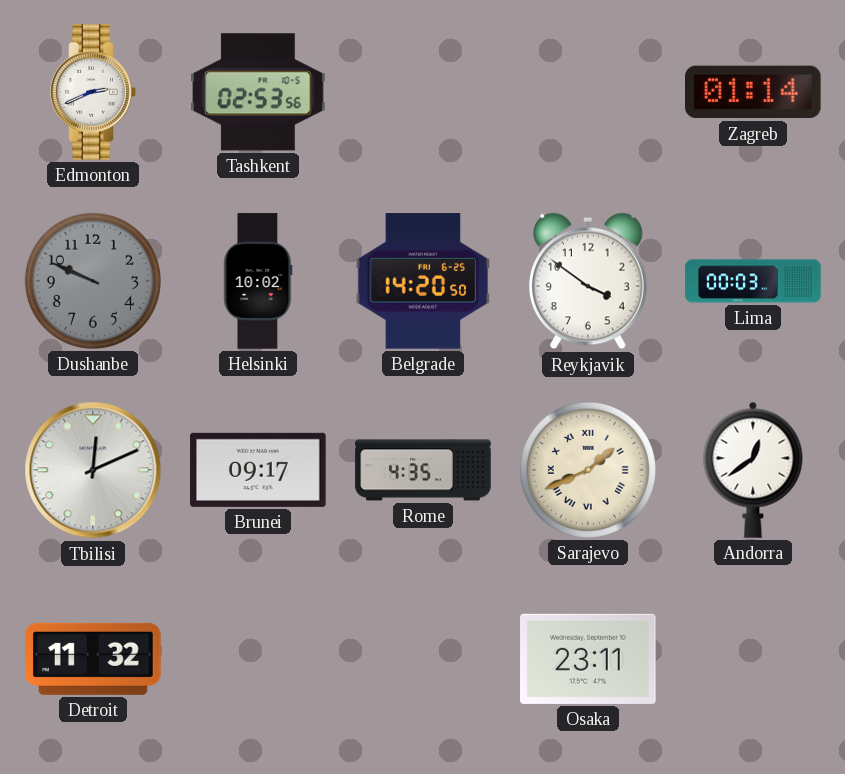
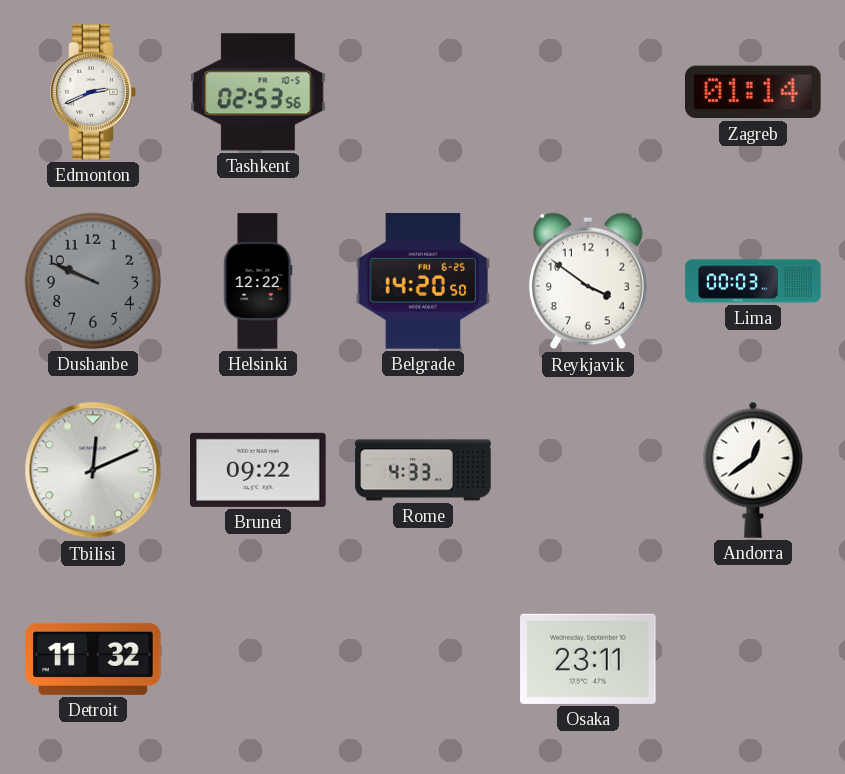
Helsinki: 10:02 -> 12:22
Brunei: 09:17 -> 09:22
Rome: 4:35 -> 4:33
Sarajevo: 1:41 -> none
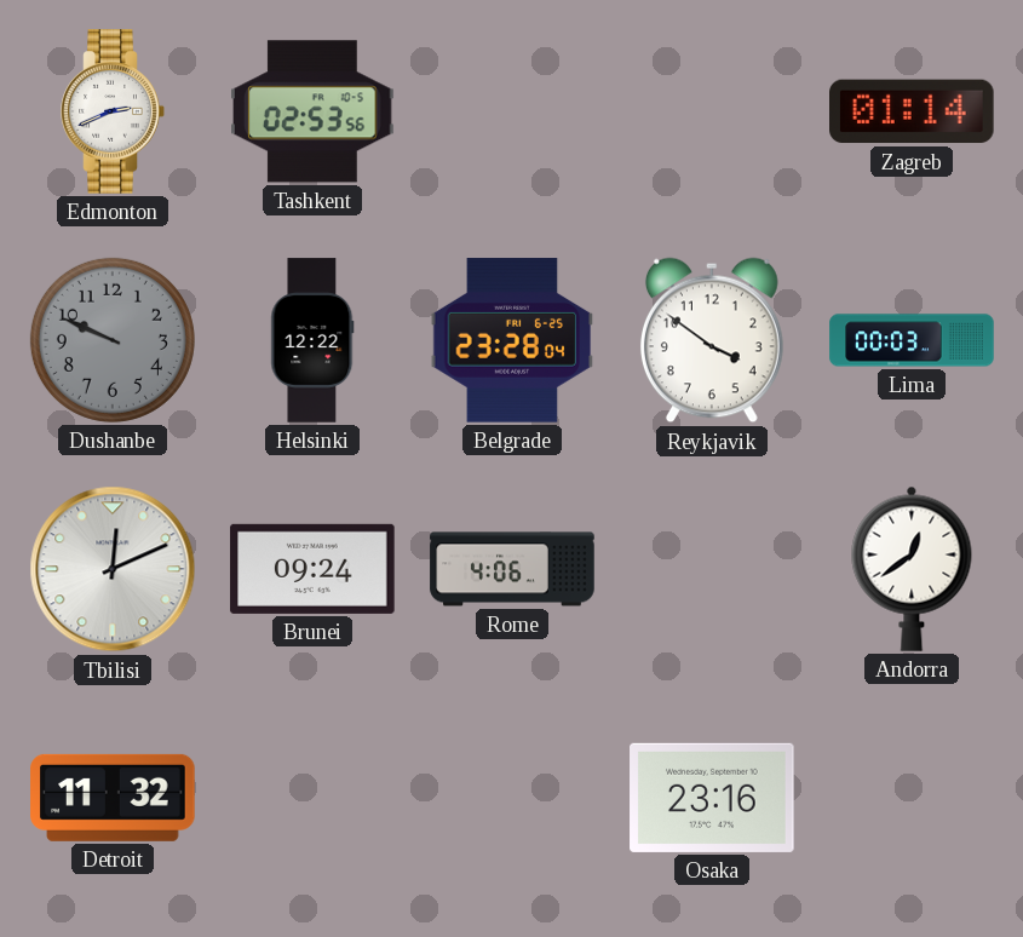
Belgrade: 14:20 -> 23:28
Brunei: 09:22 -> 09:24
Rome: 4:33 -> 4:06
Osaka: 23:11 -> 23:16
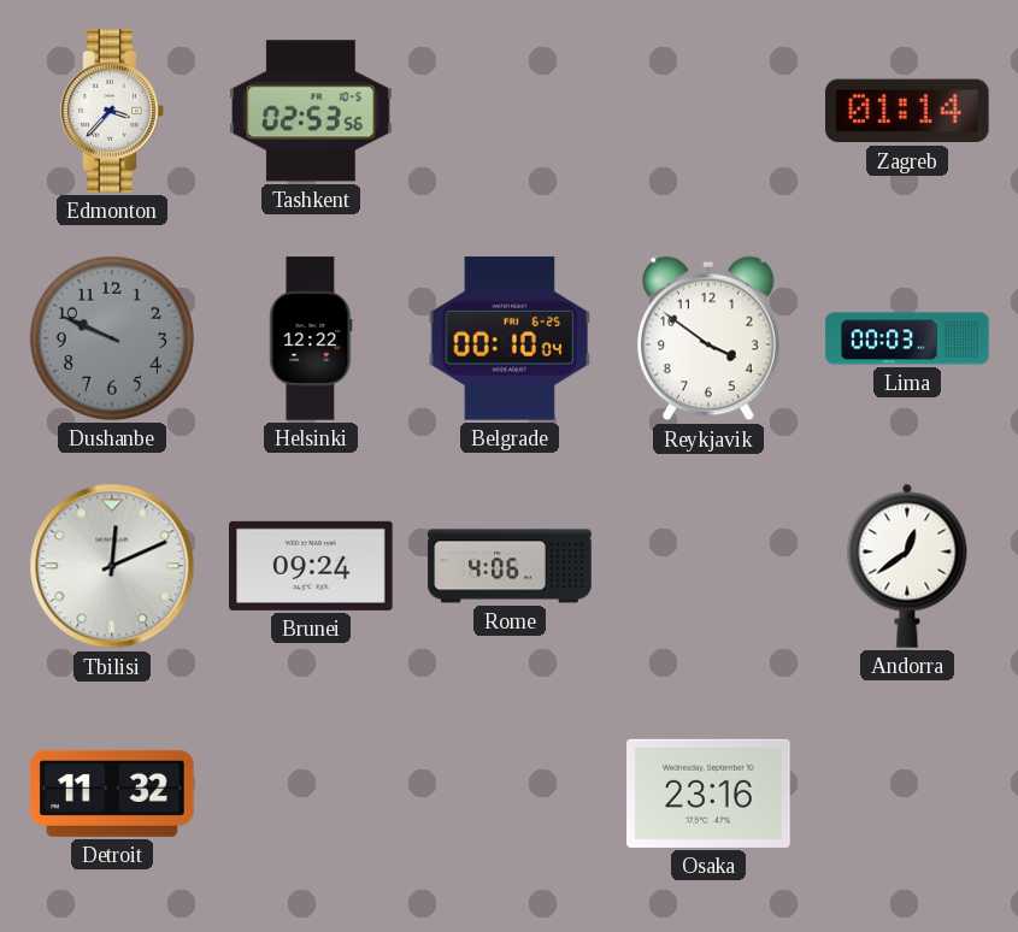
Edmonton: 2:41 -> 3:37
Belgrade: 23:28 -> 00:10
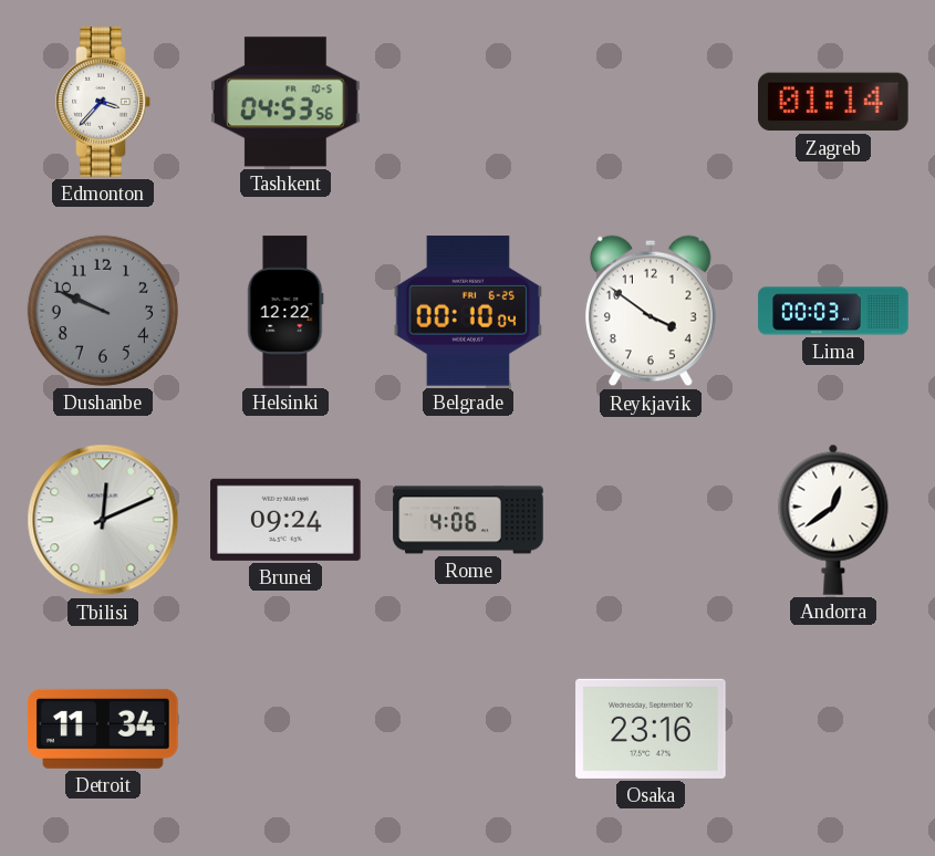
Tashkent: 02:53 -> 04:53
Detroit: 11:32 -> 11:34
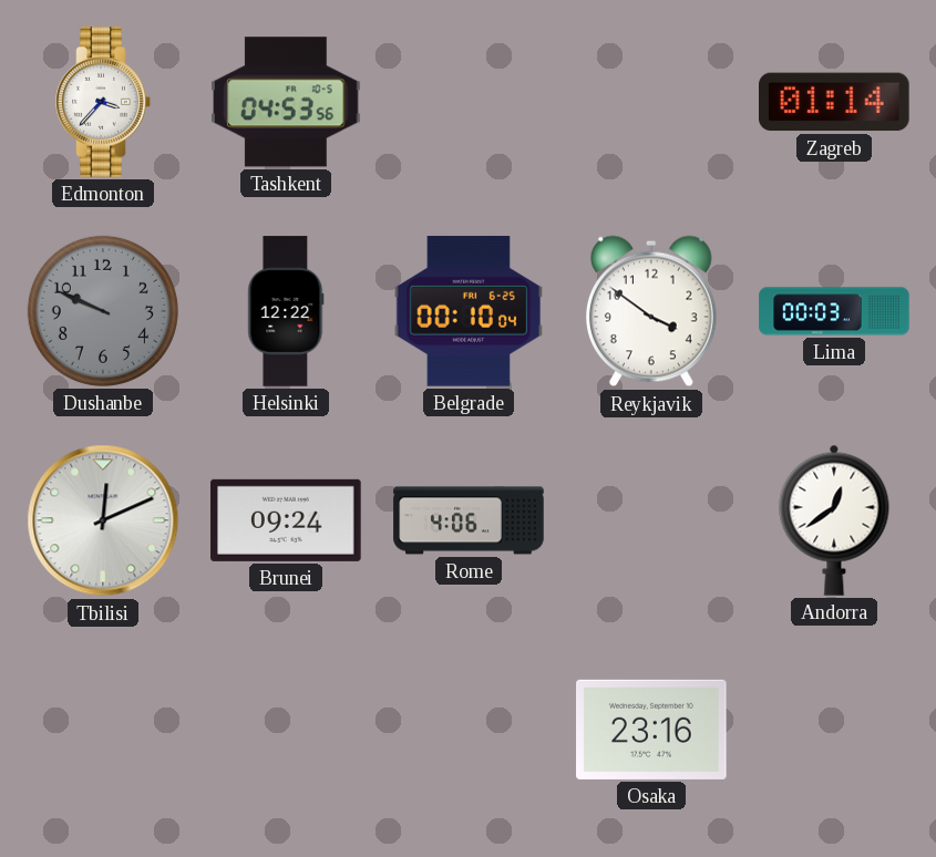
Detroit: 11:34 -> none
